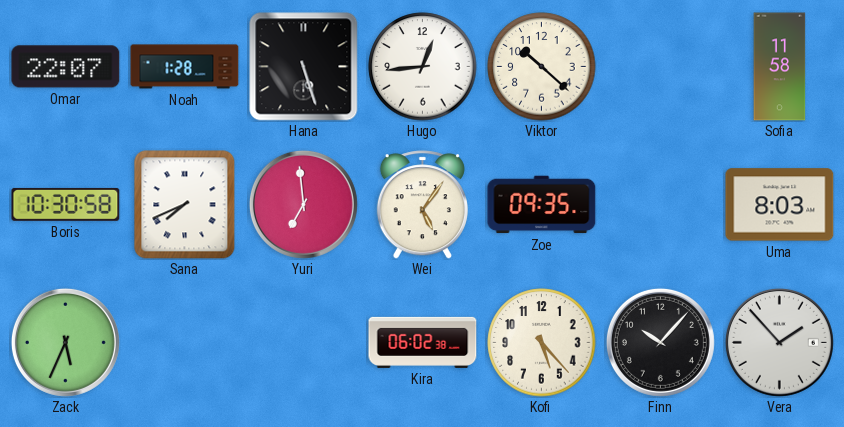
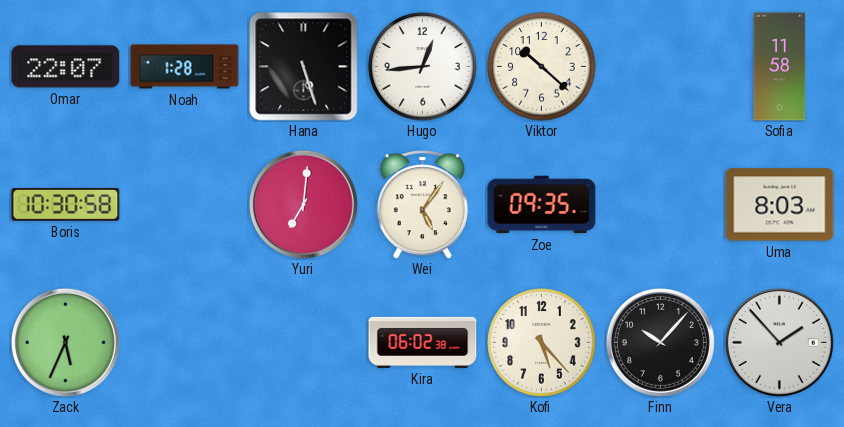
Sana: 7:41 -> none
Yuri: 6:59 -> 7:01
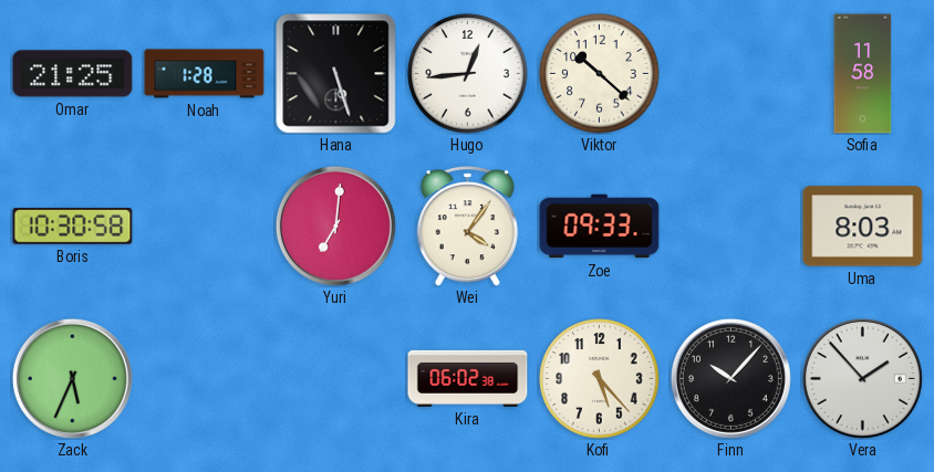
Omar: 22:07 -> 21:25
Wei: 5:06 -> 4:06
Zoe: 09:35 -> 09:33
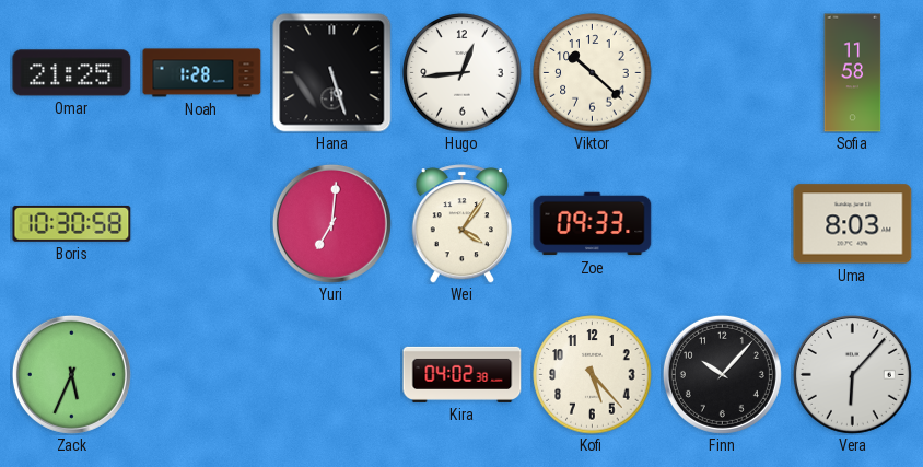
Kira: 06:02 -> 04:02
Vera: 1:53 -> 6:07
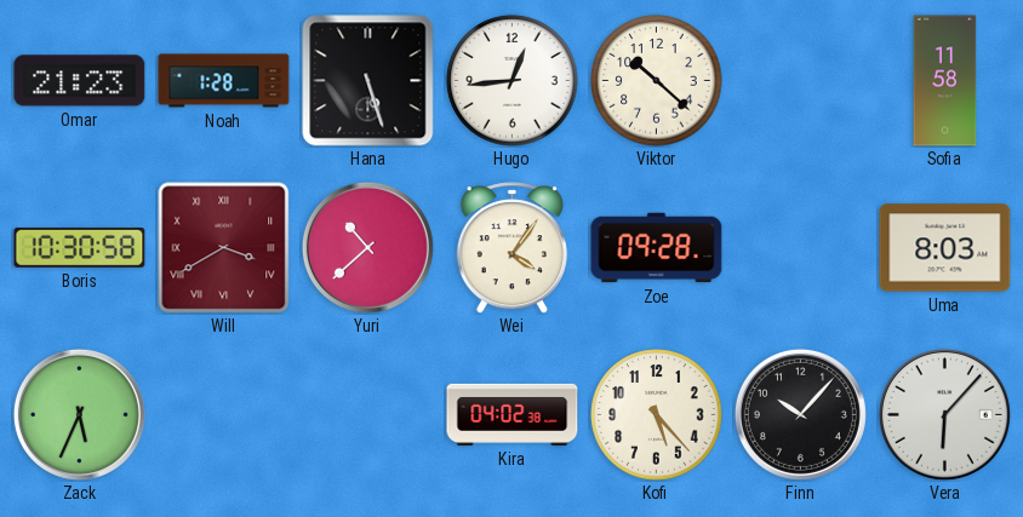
Omar: 21:25 -> 21:23
Will: none -> 3:40
Yuri: 7:01 -> 10:38
Zoe: 09:33 -> 09:28
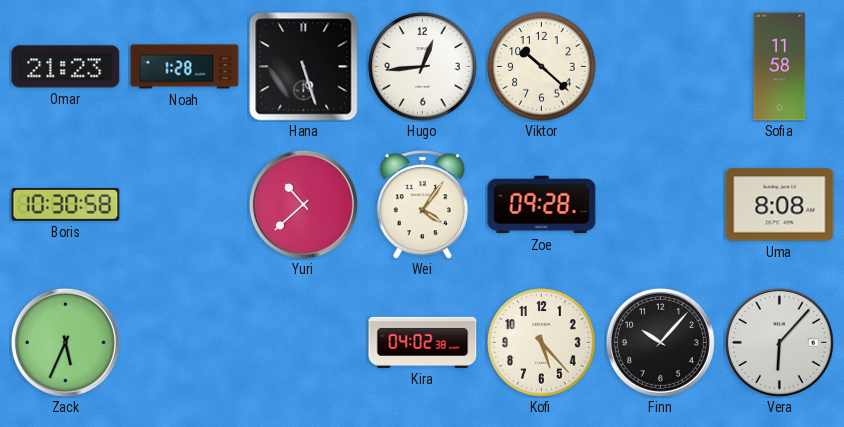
Will: 3:40 -> none
Uma: 8:03 -> 8:08
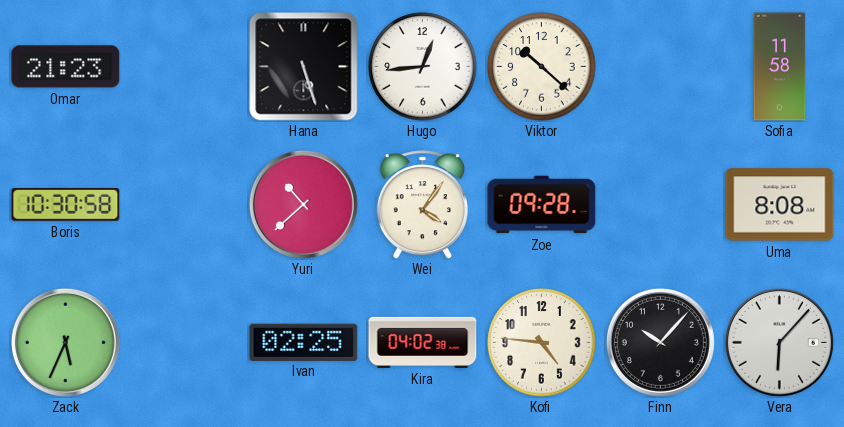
Noah: 1:28 -> none
Ivan: none -> 02:25
Kofi: 5:23 -> 4:46
